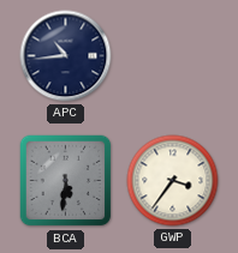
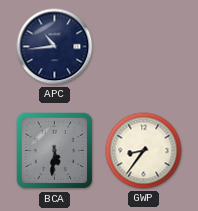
GWP: 3:36 -> 8:36
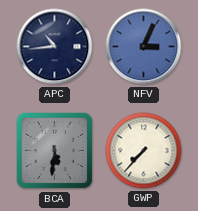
NFV: none -> 3:04
GWP: 8:36 -> 7:37
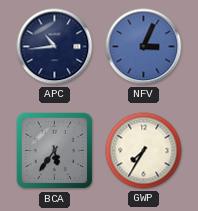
BCA: 5:31 -> 5:36
GWP: 7:37 -> 7:35
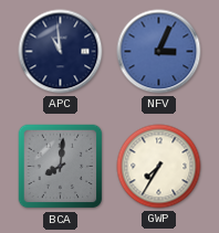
APC: 10:44 -> 10:59
BCA: 5:36 -> 8:01
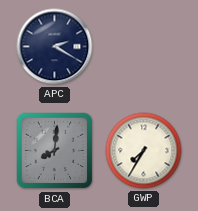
APC: 10:59 -> 2:20
NFV: 3:04 -> none
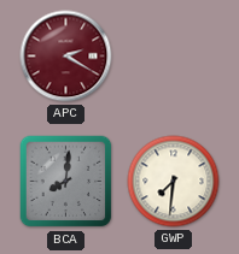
APC dial: navy -> burgundy
GWP: 7:35 -> 7:31
